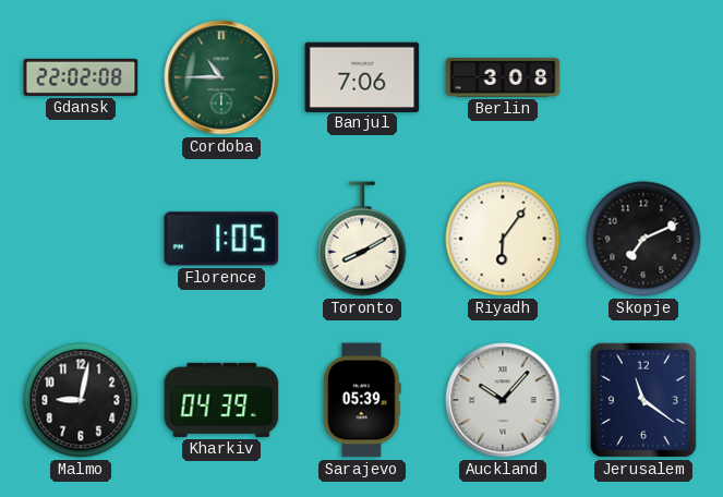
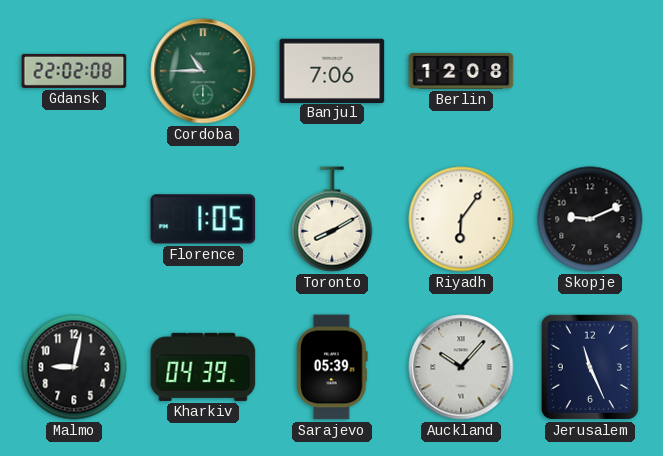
Berlin: 3:08 -> 12:08
Skopje: 7:11 -> 9:11
Jerusalem: 11:21 -> 11:26
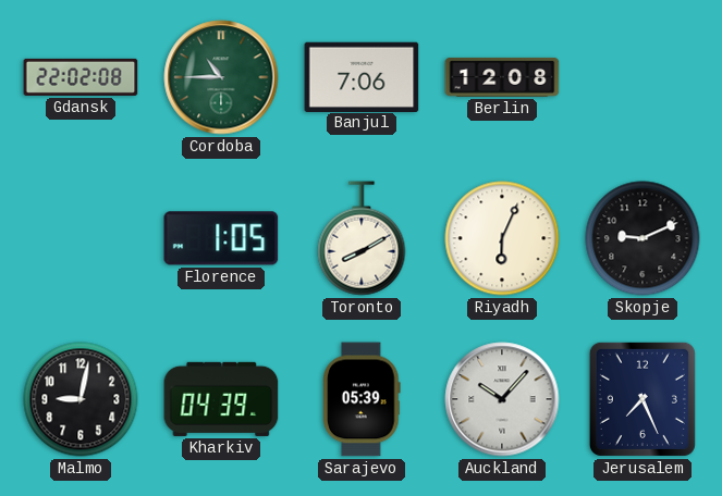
Riyadh: 6:06 -> 6:04
Jerusalem: 11:26 -> 7:26
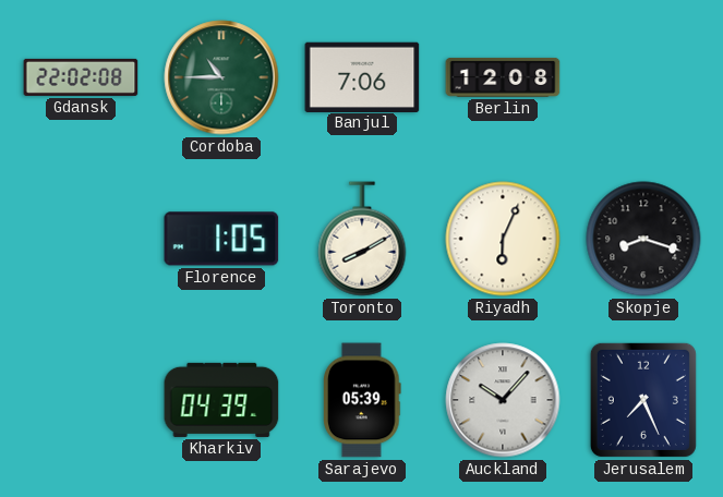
Skopje: 9:11 -> 8:18
Malmo: 9:02 -> none
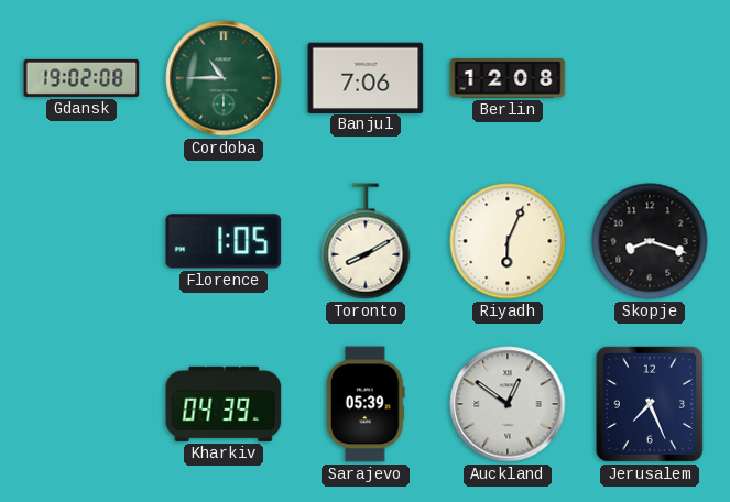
Gdansk: 22:02 -> 19:02
Auckland: 10:07 -> 12:51
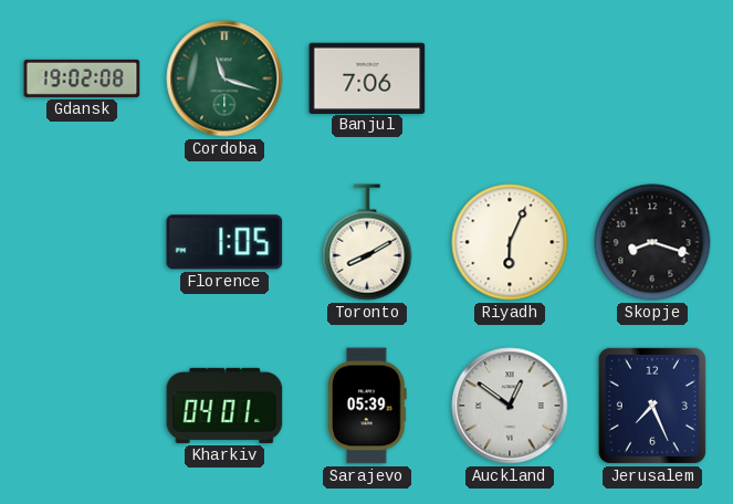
Cordoba: 10:45 -> 11:18
Berlin: 12:08 -> none
Kharkiv: 04:39 -> 04:01
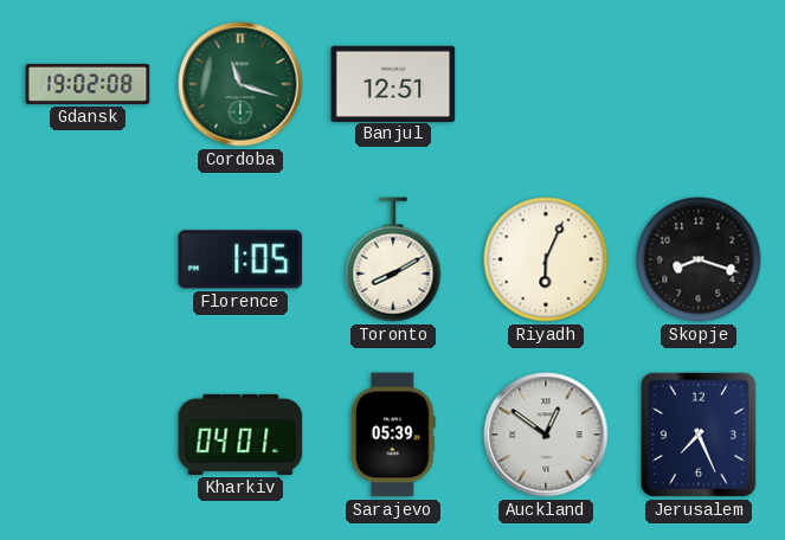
Banjul: 7:06 -> 12:51
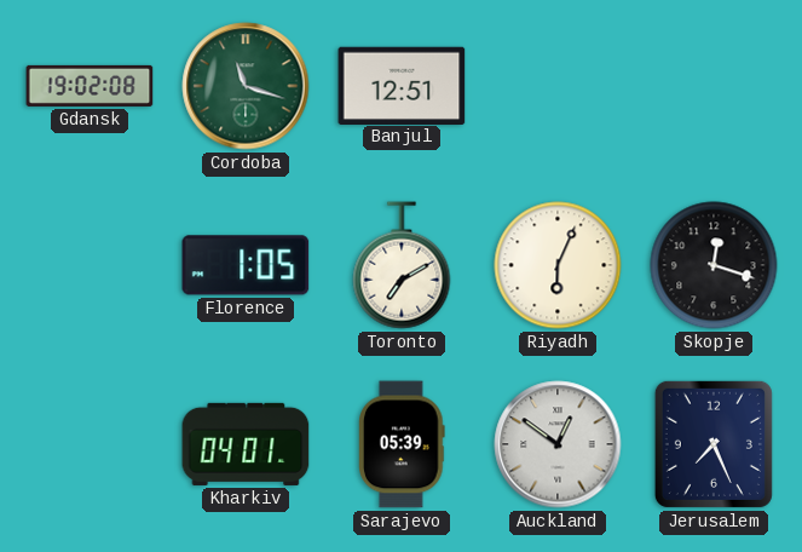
Toronto: 8:10 -> 7:10
Skopje: 8:18 -> 12:18
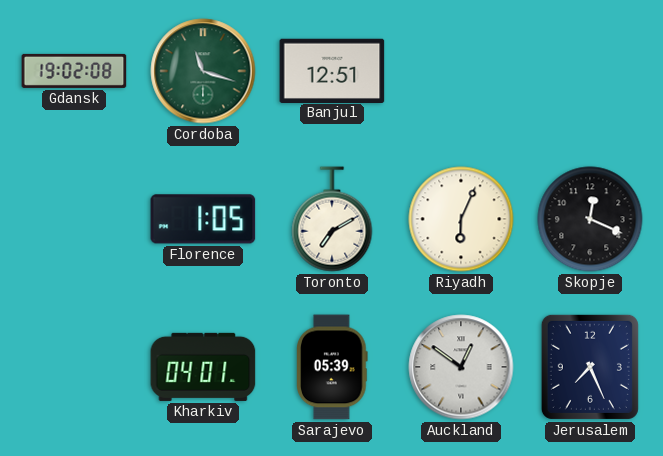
Skopje: 12:18 -> 12:19
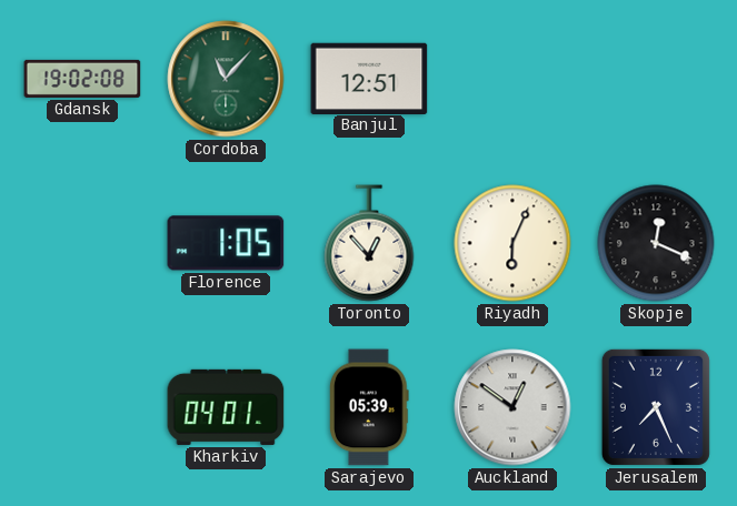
Cordoba: 11:18 -> 11:07
Toronto: 7:10 -> 12:53
